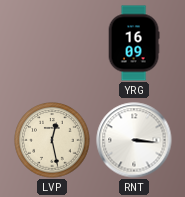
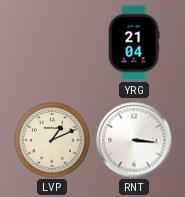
YRG: 16:09 -> 21:04
LVP: 12:28 -> 1:11
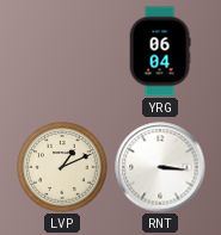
YRG: 21:04 -> 06:04
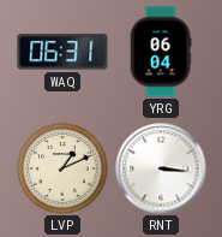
WAQ: none -> 06:31
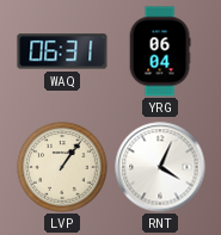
LVP: 1:11 -> 1:06
RNT: 3:16 -> 4:04
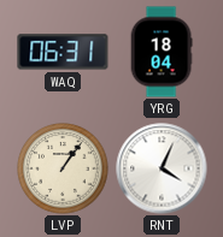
YRG: 06:04 -> 18:04
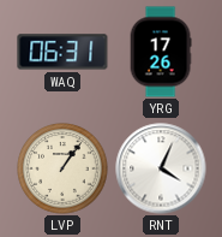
YRG: 18:04 -> 17:26
